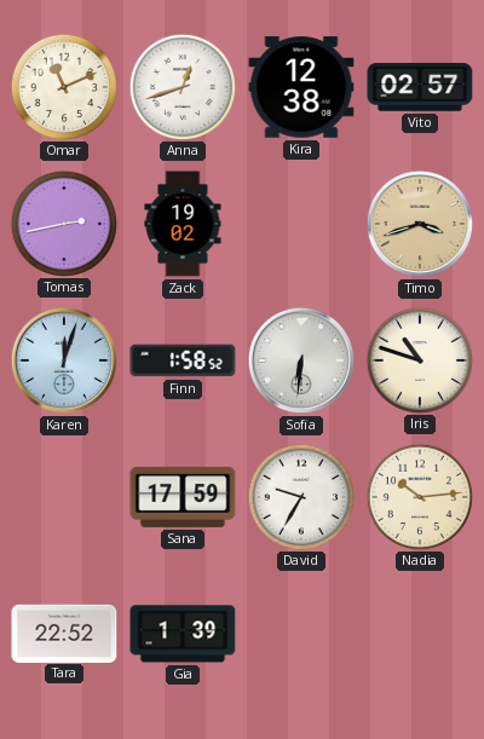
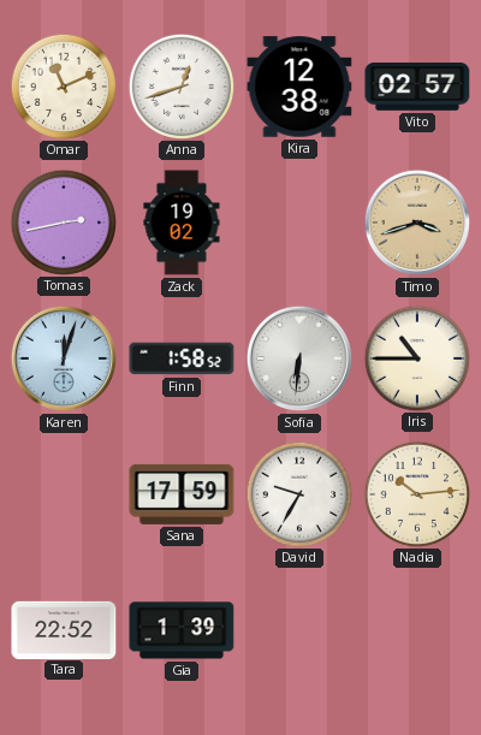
Iris: 10:48 -> 10:45
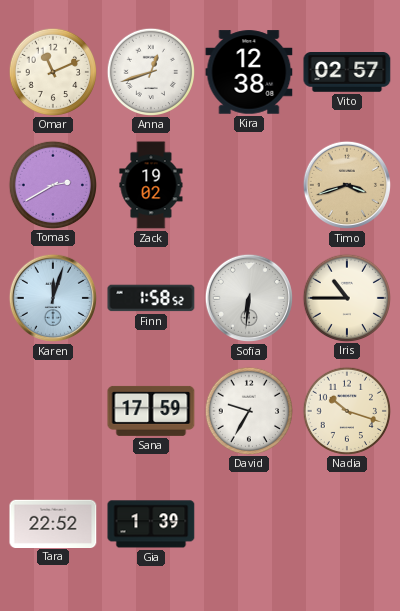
Tomas: 2:43 -> 2:40
Nadia: 10:14 -> 10:18
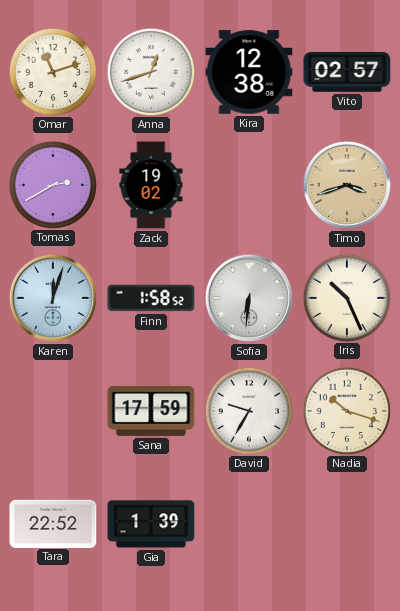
Omar: 11:11 -> 11:12
Iris: 10:45 -> 10:26
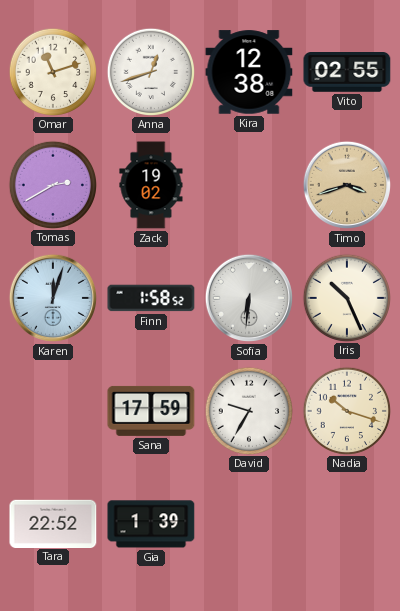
Vito: 02:57 -> 02:55
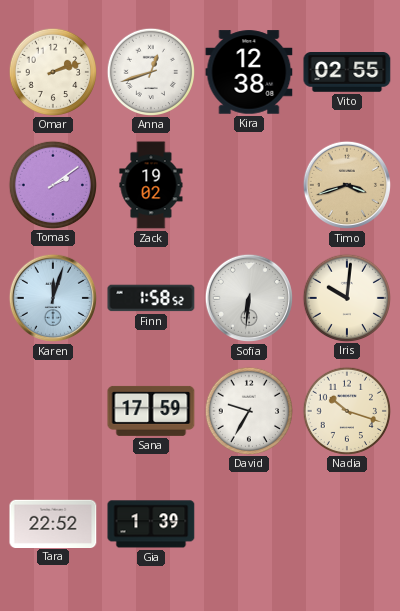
Omar: 11:12 -> 2:12
Tomas: 2:40 -> 2:09
Iris: 10:26 -> 10:01
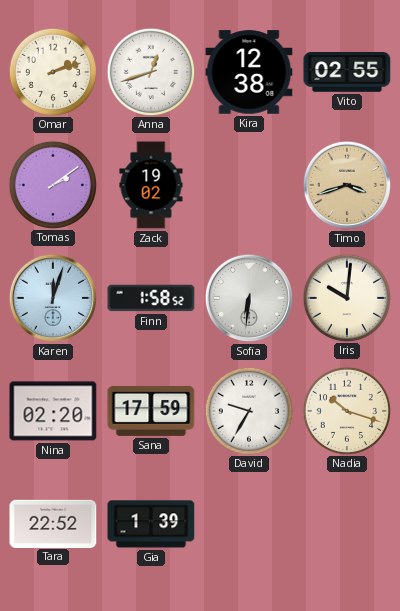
Nina: none -> 02:20
